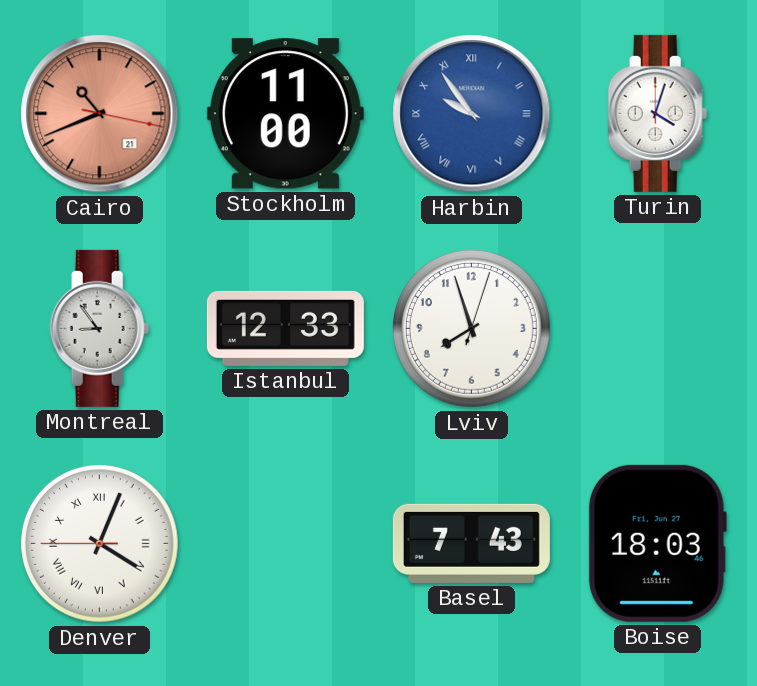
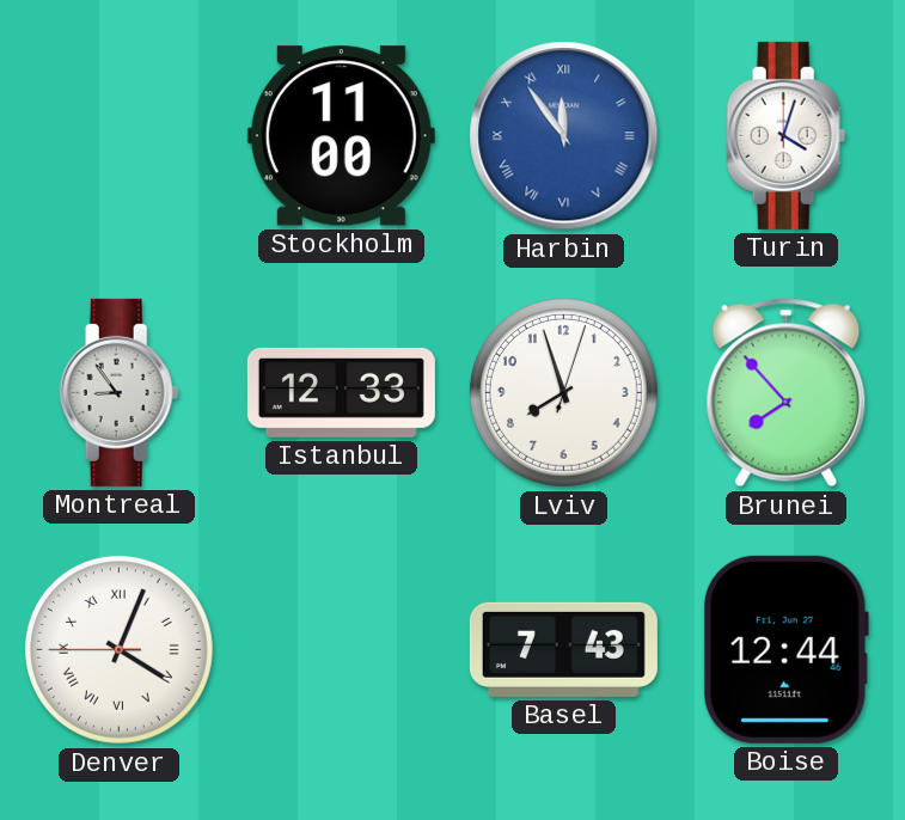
Cairo: 10:41 -> none
Harbin: 9:54 -> 11:54
Brunei: none -> 7:53
Boise: 18:03 -> 12:44
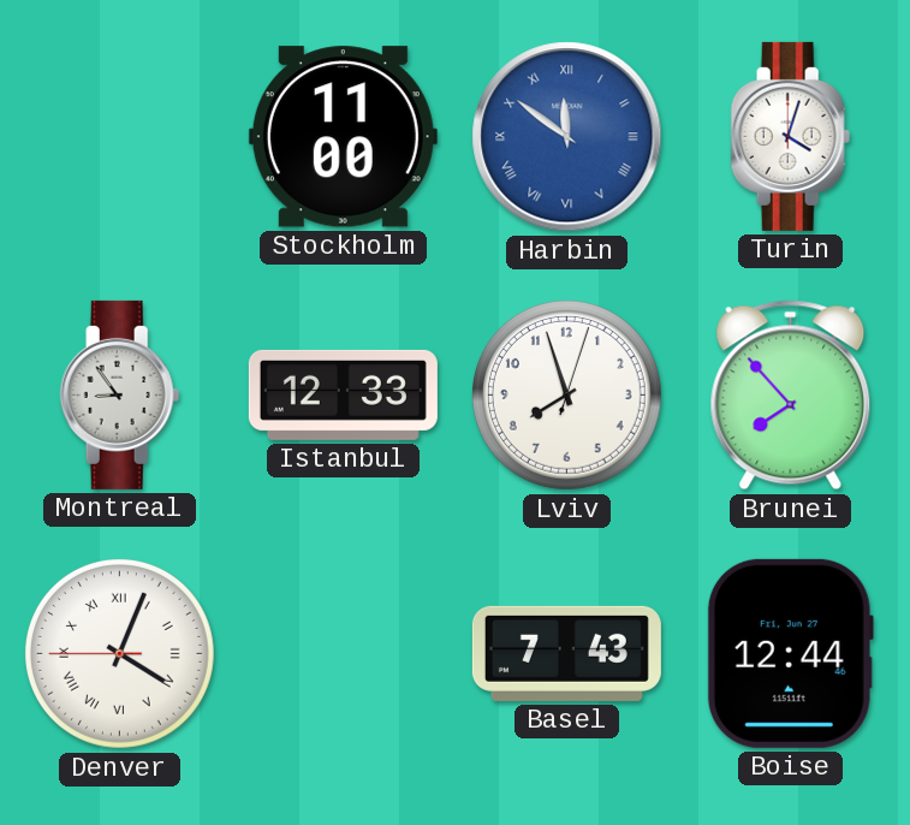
Harbin: 11:54 -> 11:51
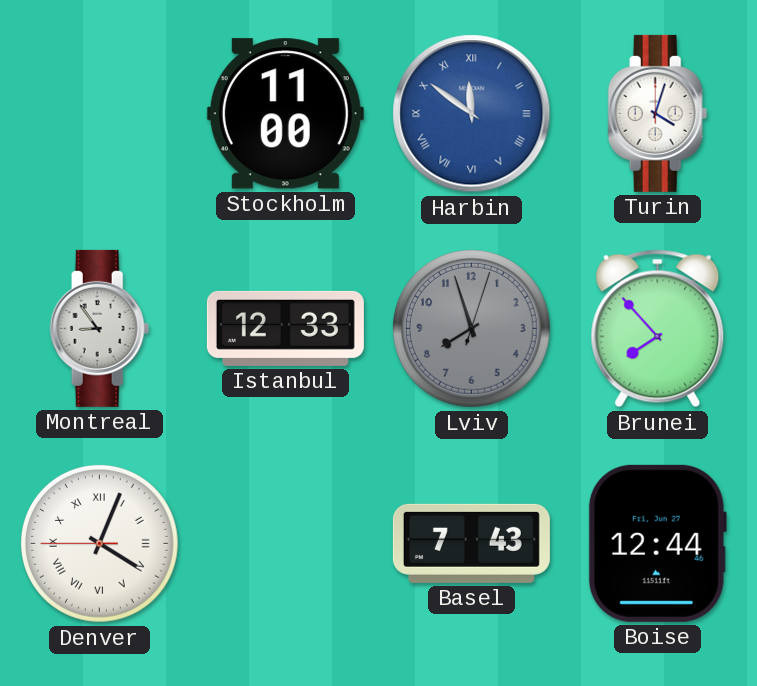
Lviv dial: white -> grey
